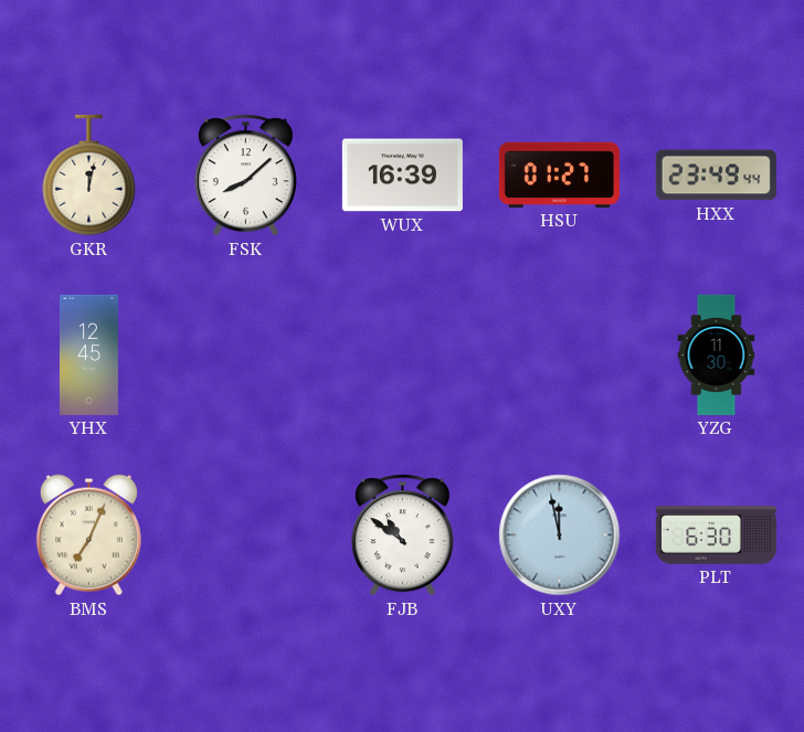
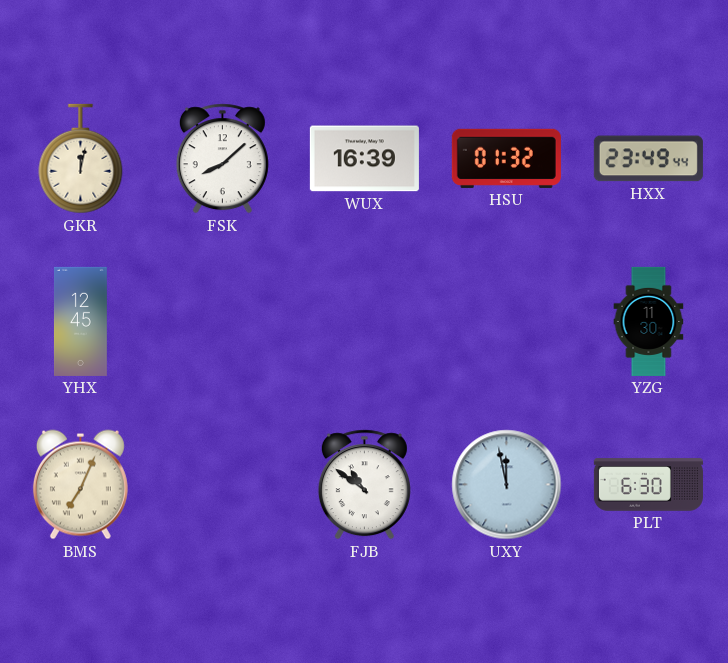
HSU: 01:27 -> 01:32
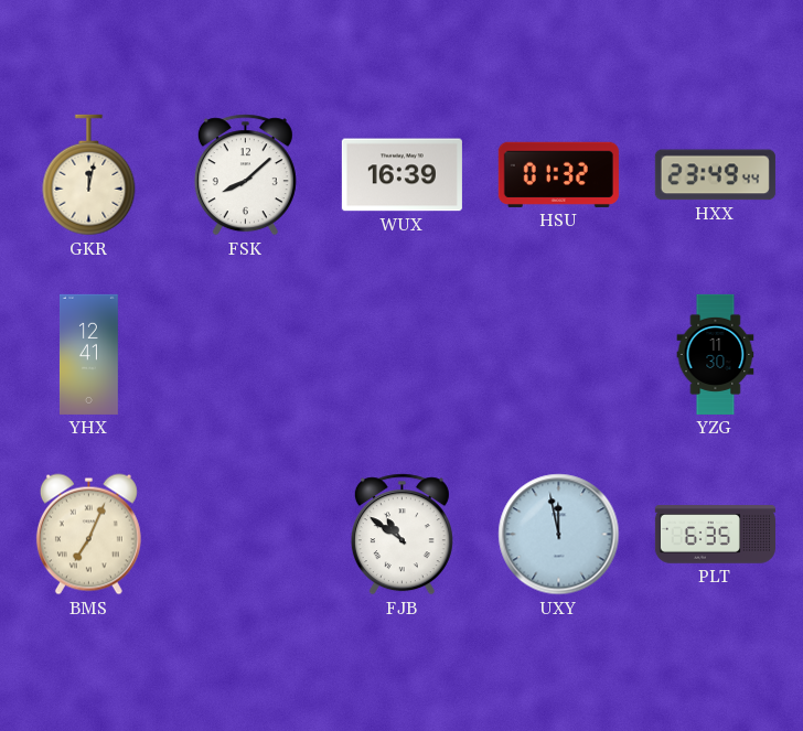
YHX: 12:45 -> 12:41
PLT: 6:30 -> 6:35
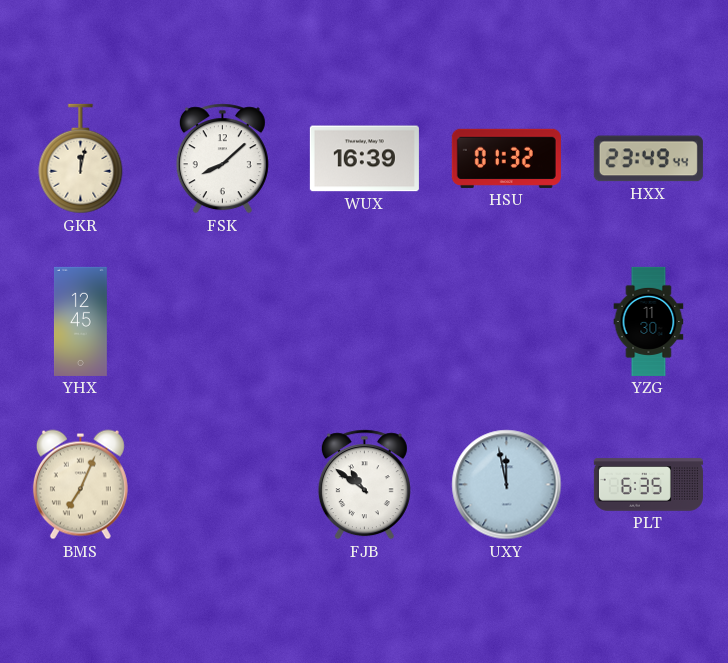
YHX: 12:41 -> 12:45
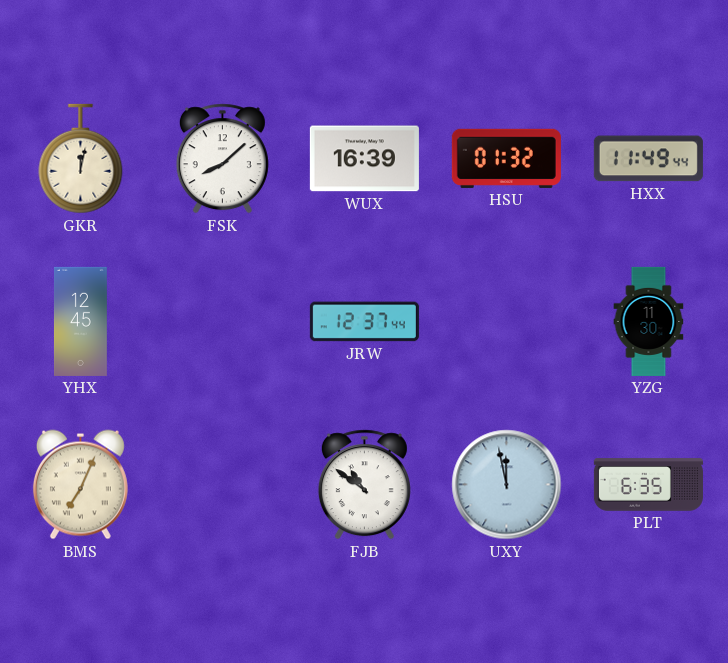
HXX: 23:49 -> 11:49
JRW: none -> 12:37
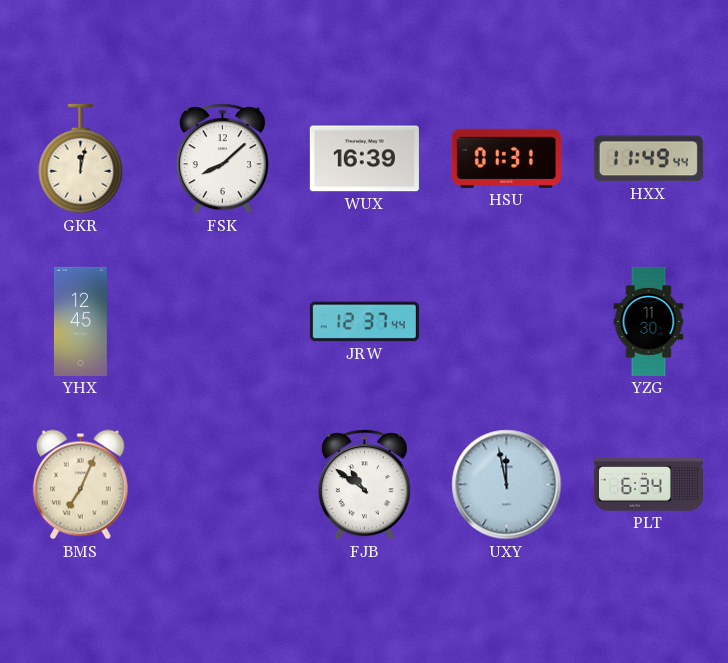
HSU: 01:32 -> 01:31
PLT: 6:35 -> 6:34
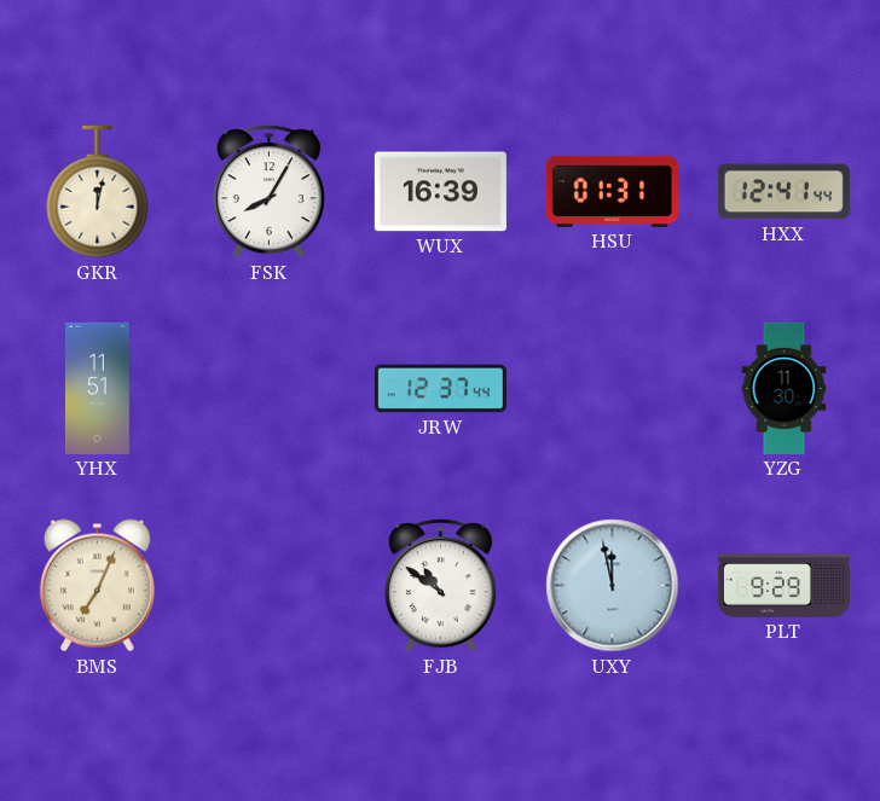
FSK: 8:08 -> 8:05
HXX: 11:49 -> 12:41
YHX: 12:45 -> 11:51
PLT: 6:34 -> 9:29
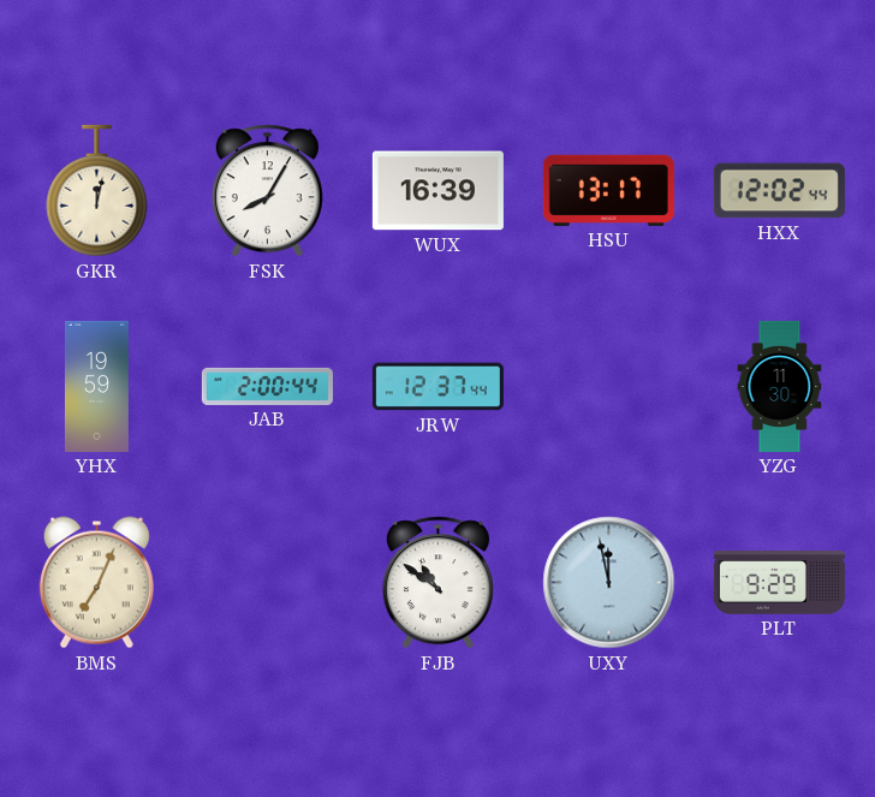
HSU: 01:31 -> 13:17
HXX: 12:41 -> 12:02
YHX: 11:51 -> 19:59
JAB: none -> 2:00
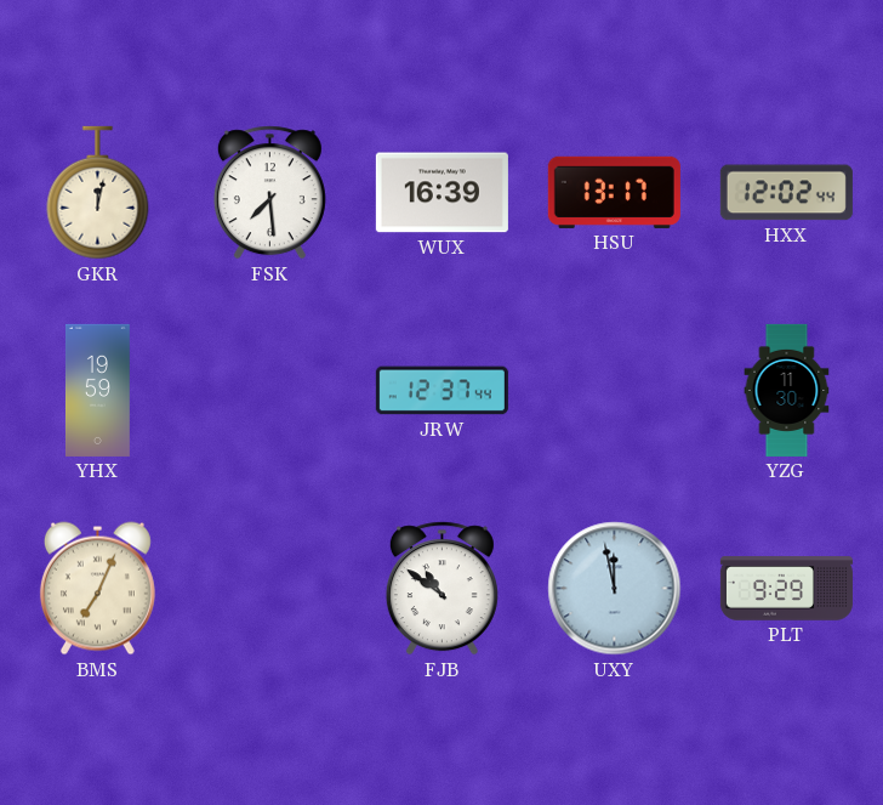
FSK: 8:05 -> 7:29
JAB: 2:00 -> none
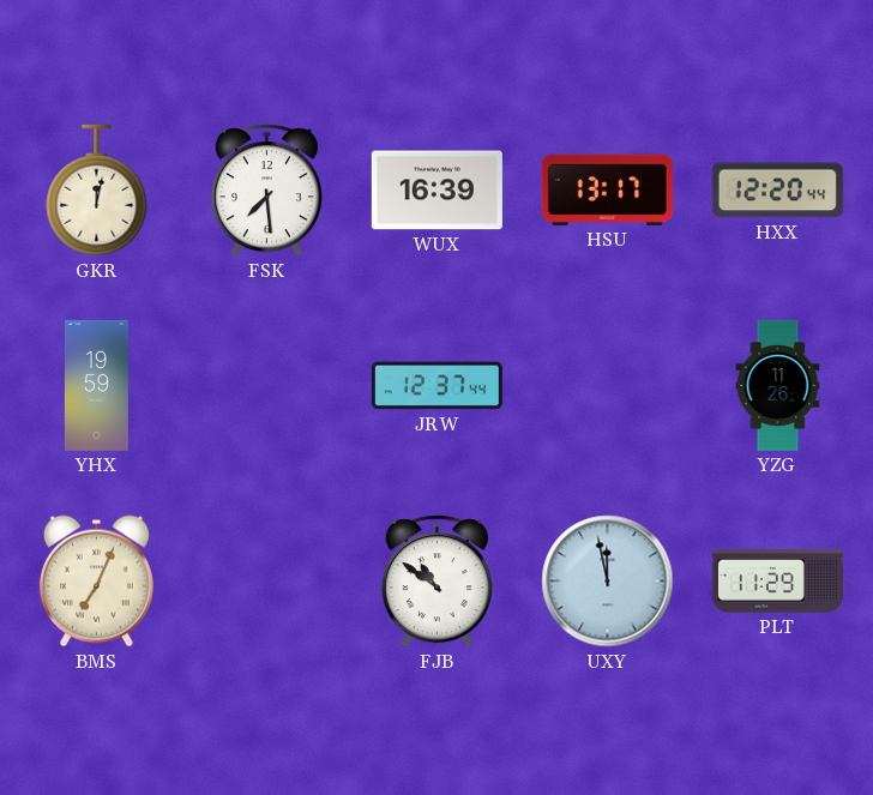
HXX: 12:02 -> 12:20
YZG: 11:30 -> 11:26
PLT: 9:29 -> 11:29
